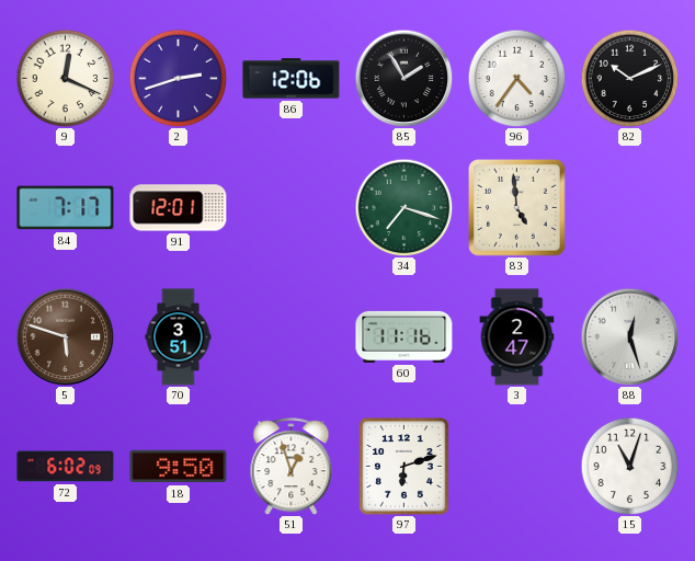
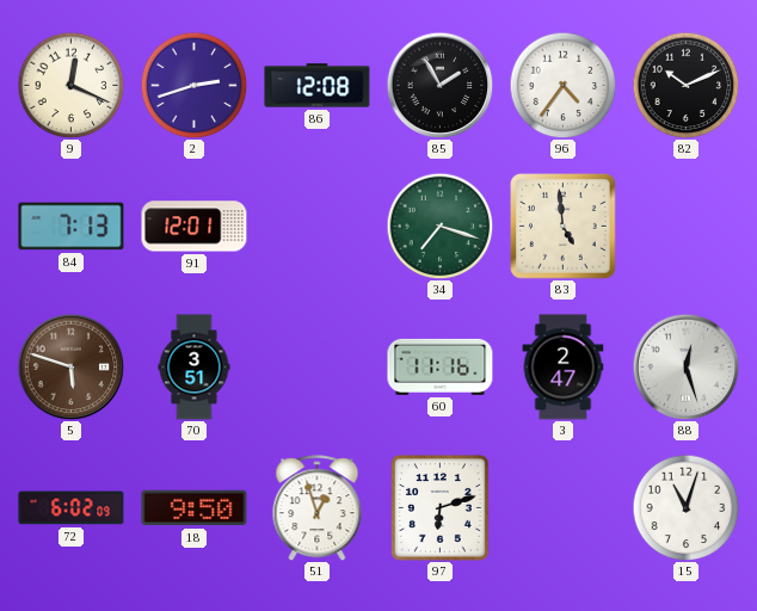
86: 12:06 -> 12:08
84: 7:17 -> 7:13
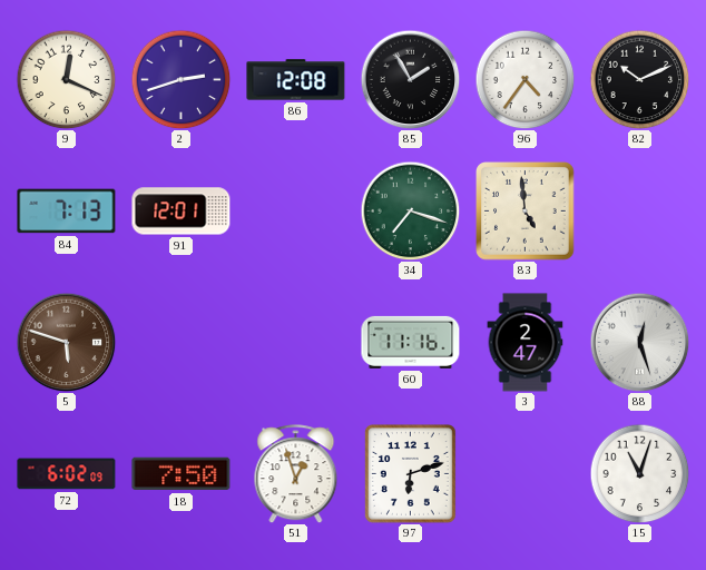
70: 3:51 -> none
18: 9:50 -> 7:50
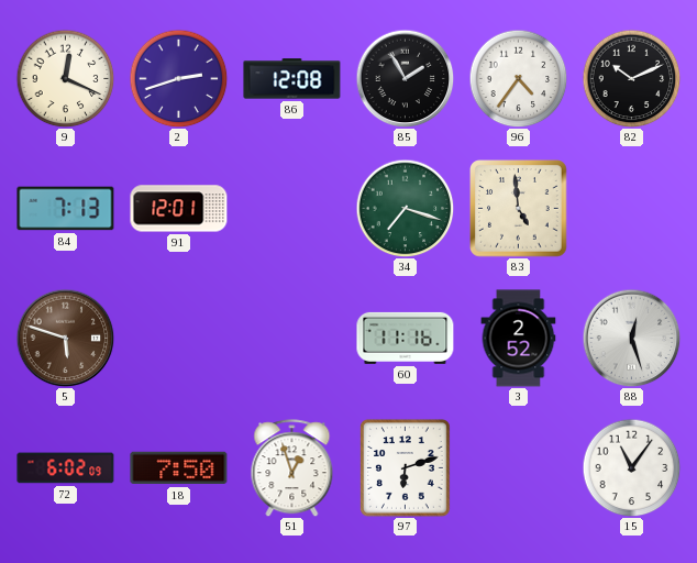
3: 2:47 -> 2:52
15: 11:03 -> 11:06
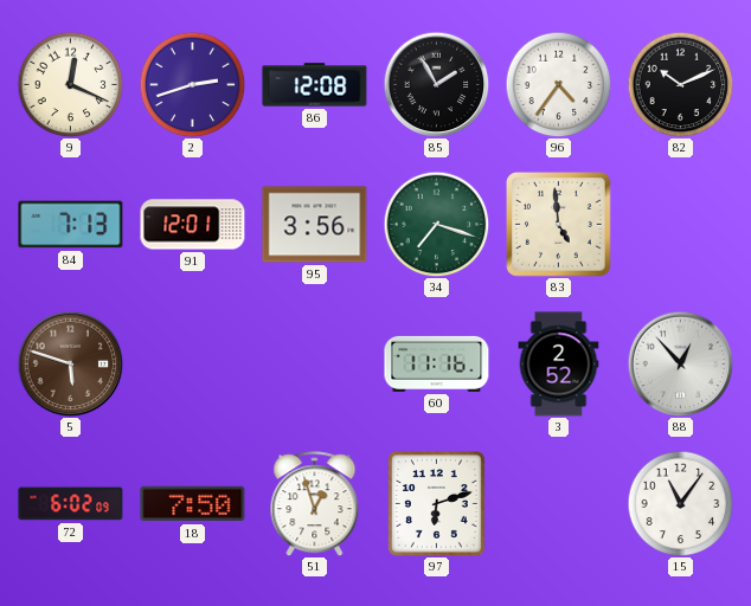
95: none -> 3:56
88: 12:27 -> 12:53
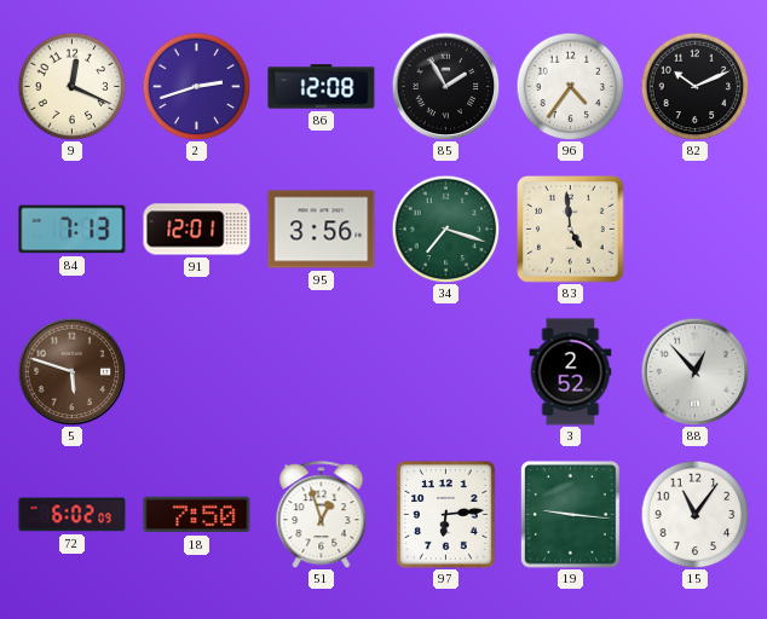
60: 11:16 -> none
97: 6:12 -> 6:14
19: none -> 9:16
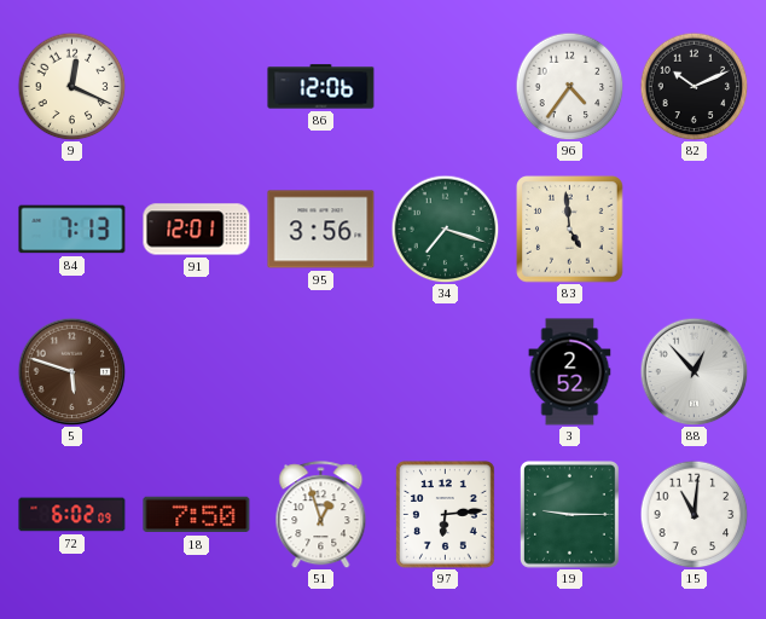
2: 2:42 -> none
86: 12:08 -> 12:06
85: 1:55 -> none
19: 9:16 -> 9:15
15: 11:06 -> 11:01
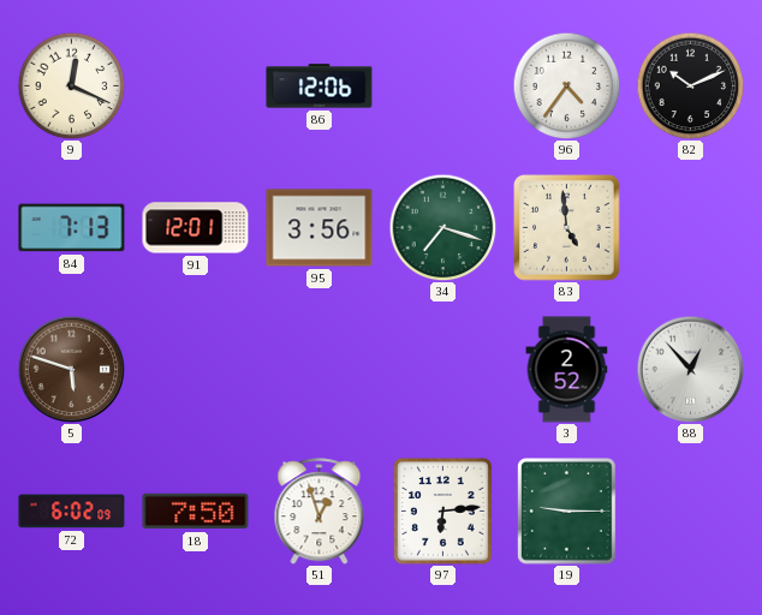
15: 11:01 -> none
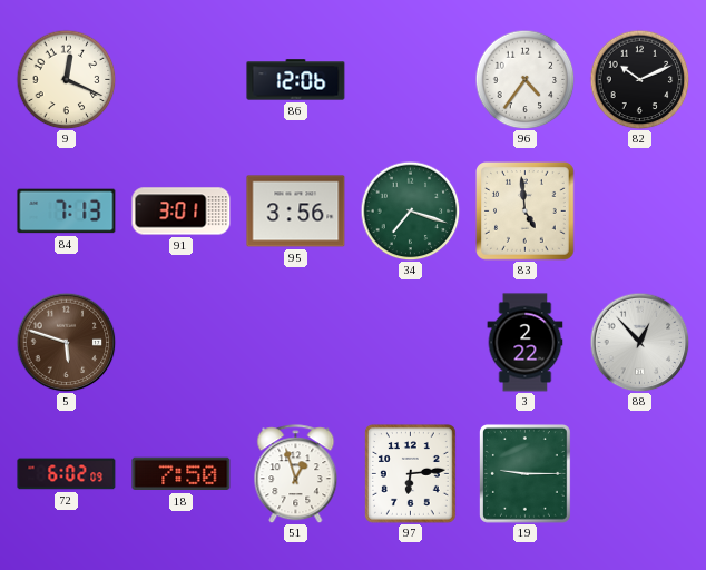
91: 12:01 -> 3:01
3: 2:52 -> 2:22
